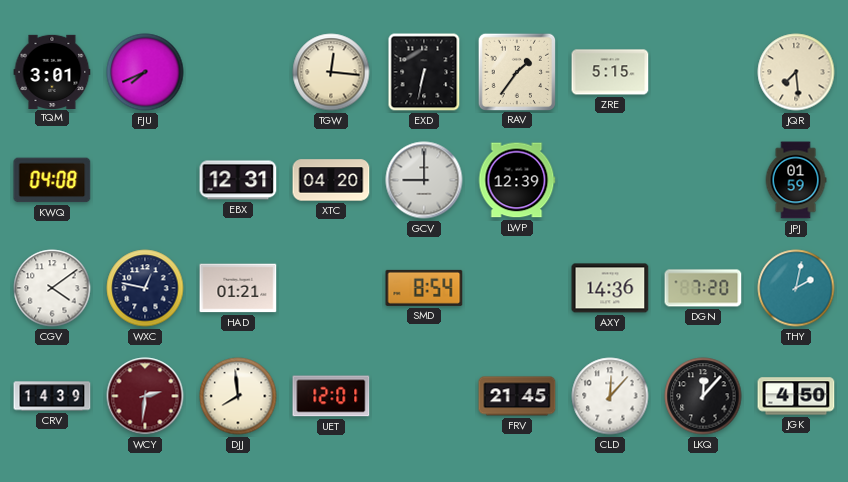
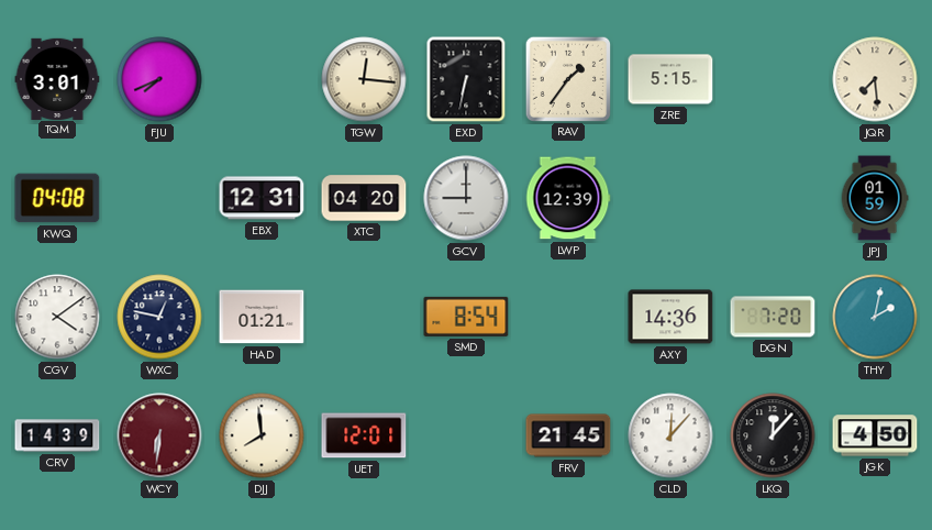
WCY: 2:31 -> 6:31
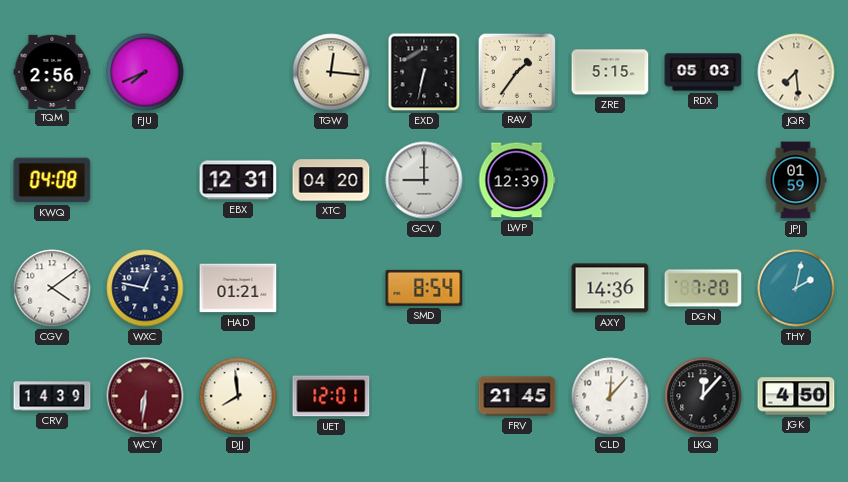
TQM: 3:01 -> 2:56
RDX: none -> 05:03
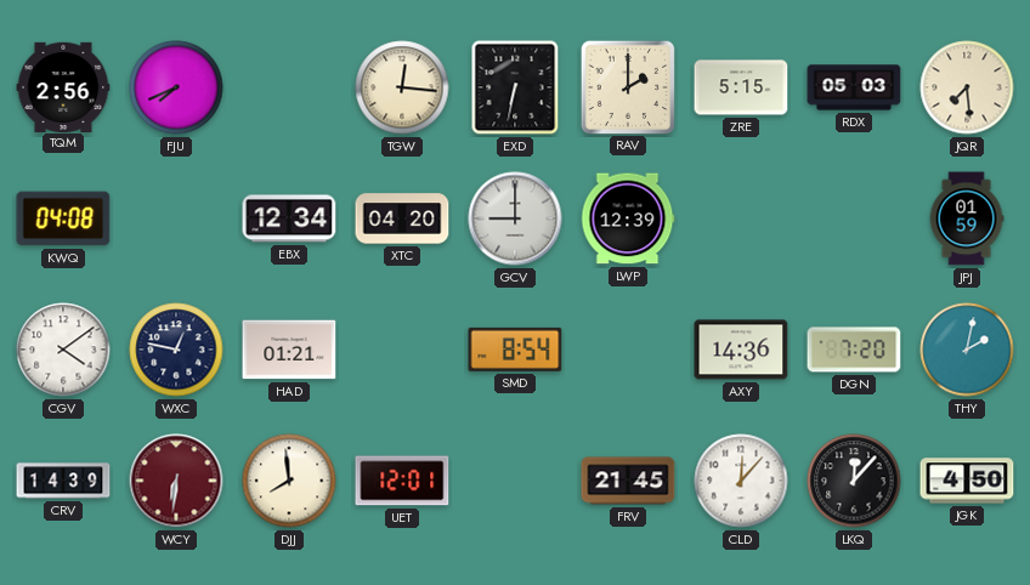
RAV: 1:36 -> 2:00
EBX: 12:31 -> 12:34
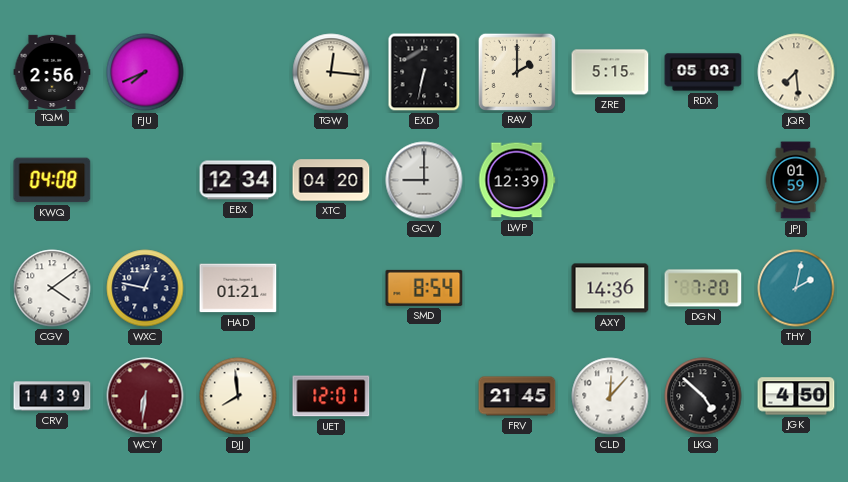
LKQ: 12:07 -> 4:52
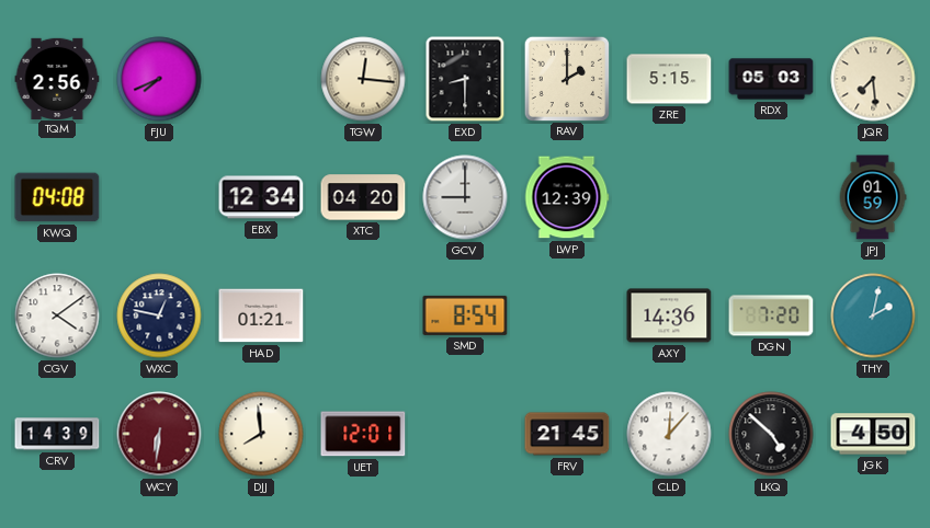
EXD: 6:32 -> 8:30
